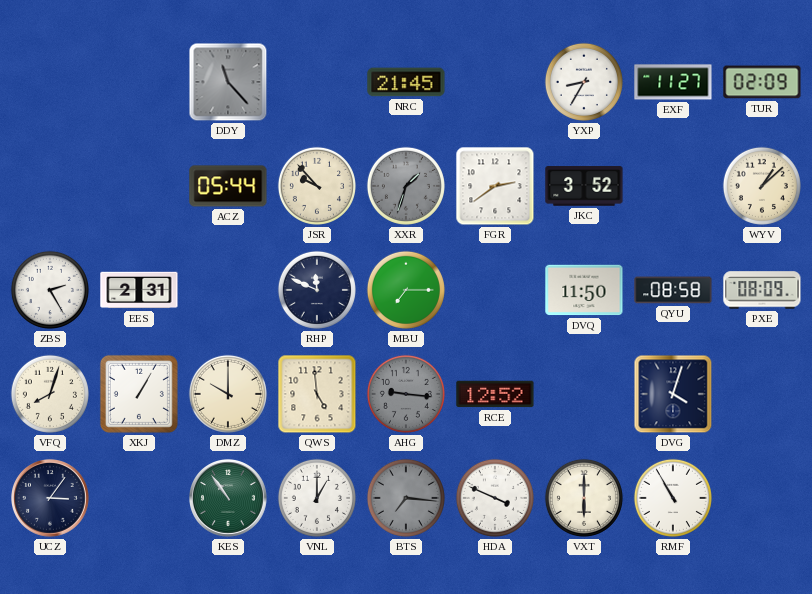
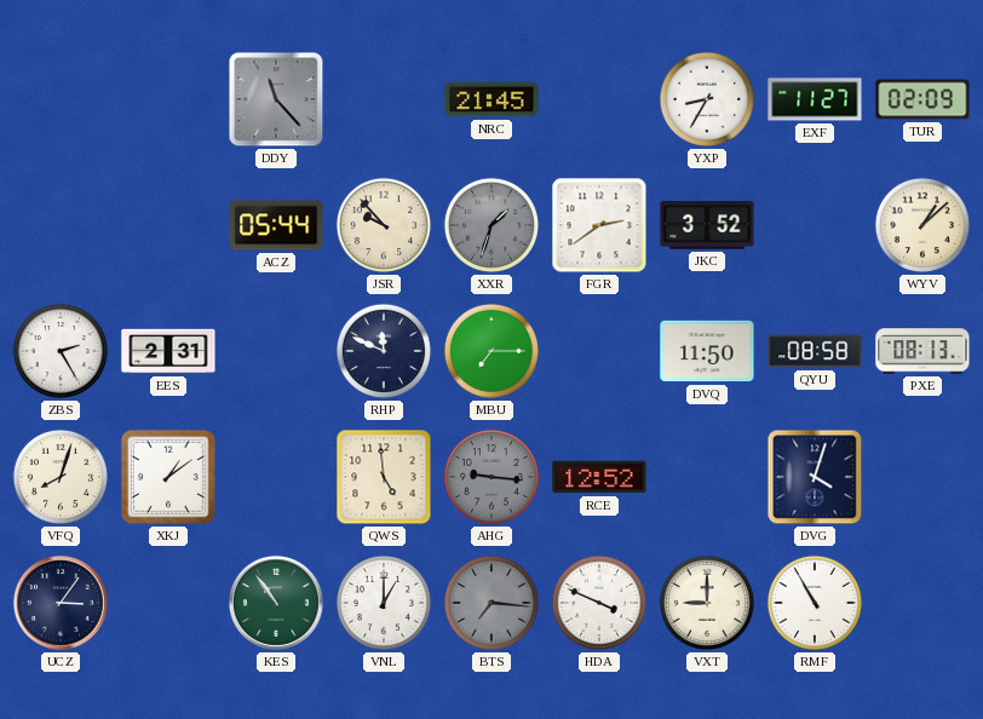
PXE: 08:09 -> 08:13
XKJ: 1:05 -> 1:09
DMZ: 10:00 -> none
VXT: 6:00 -> 9:00
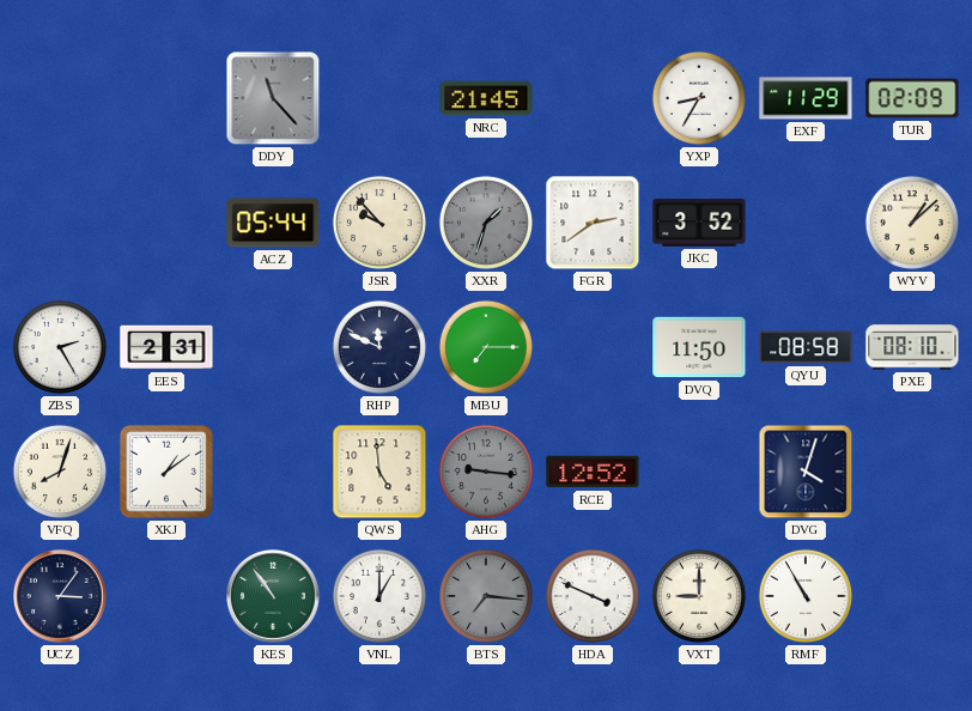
EXF: 11:27 -> 11:29
PXE: 08:13 -> 08:10
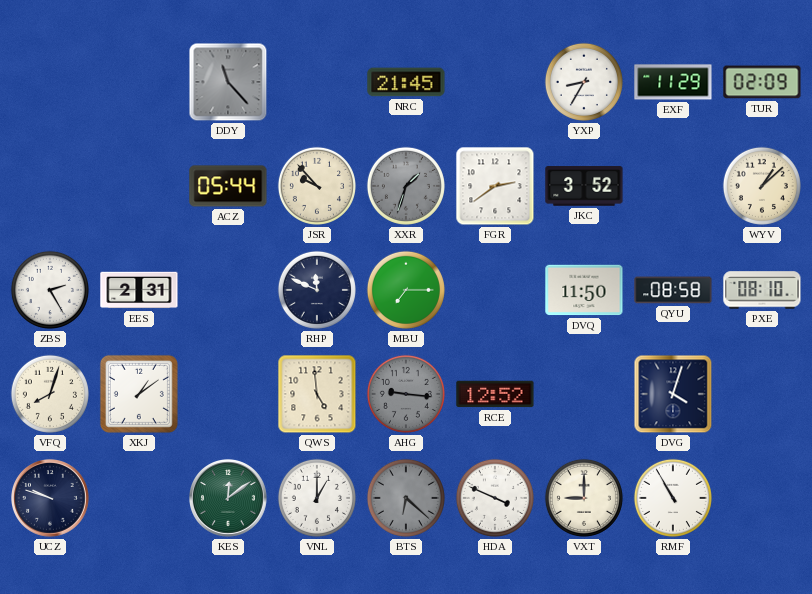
UCZ: 3:06 -> 9:48
KES: 10:54 -> 12:09
BTS: 7:16 -> 6:22
